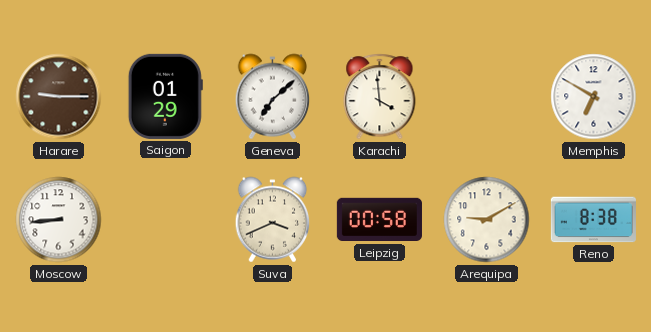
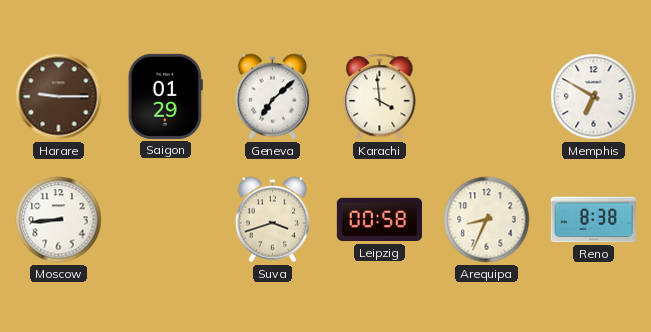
Suva: 3:41 -> 3:42
Arequipa: 9:10 -> 8:34
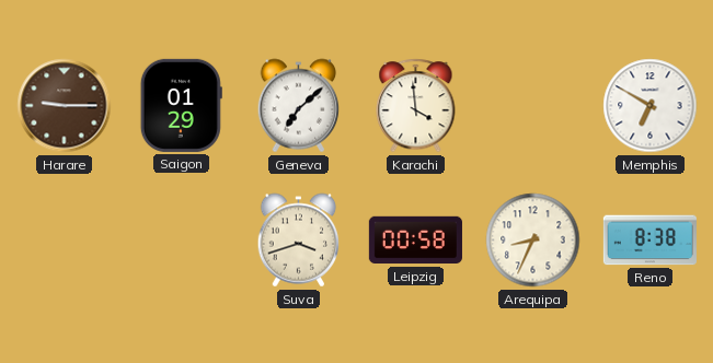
Moscow: 8:44 -> none
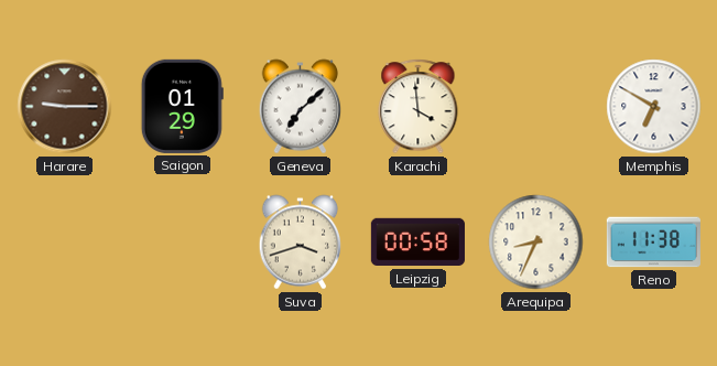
Reno: 8:38 -> 11:38
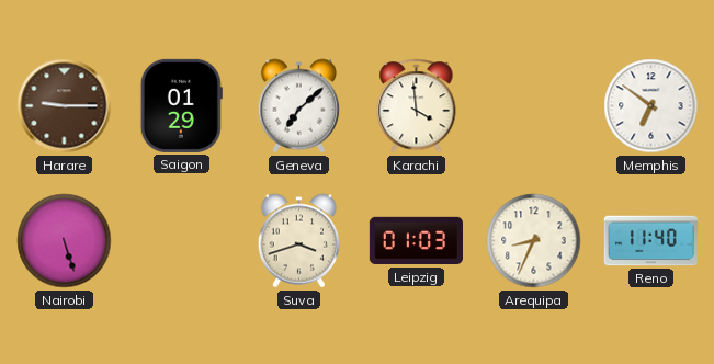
Memphis: 6:50 -> 6:51
Nairobi: none -> 5:27
Leipzig: 00:58 -> 01:03
Reno: 11:38 -> 11:40
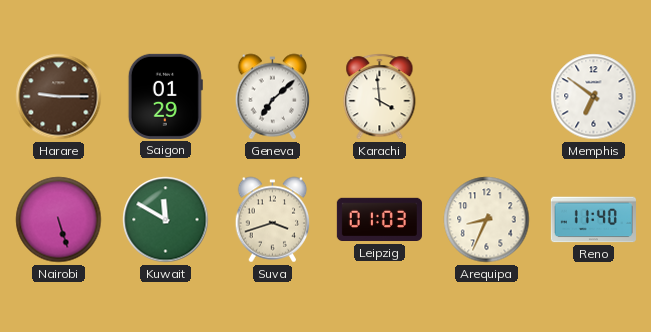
Kuwait: none -> 11:50
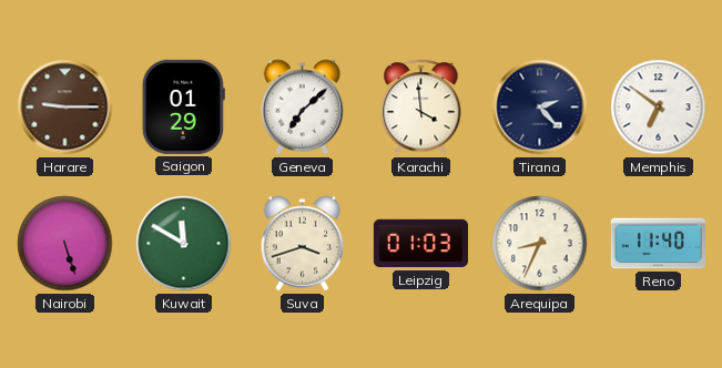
Tirana: none -> 2:23
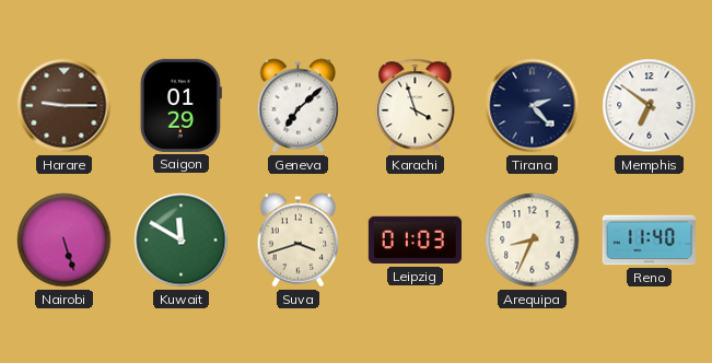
Karachi: 3:59 -> 3:57
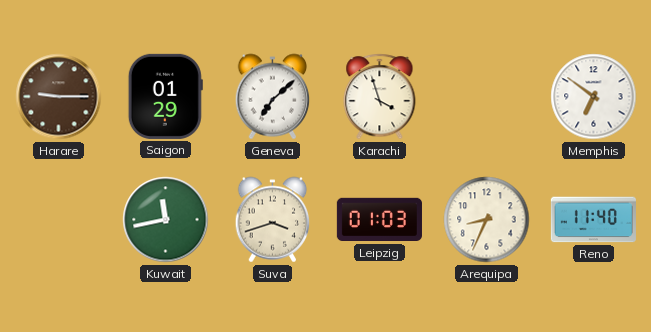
Tirana: 2:23 -> none
Nairobi: 5:27 -> none
Kuwait: 11:50 -> 11:43
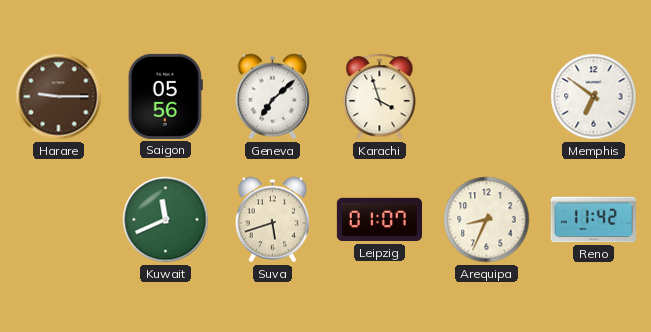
Saigon: 01:29 -> 05:56
Kuwait: 11:43 -> 11:41
Suva: 3:42 -> 5:42
Leipzig: 01:03 -> 01:07
Reno: 11:40 -> 11:42
